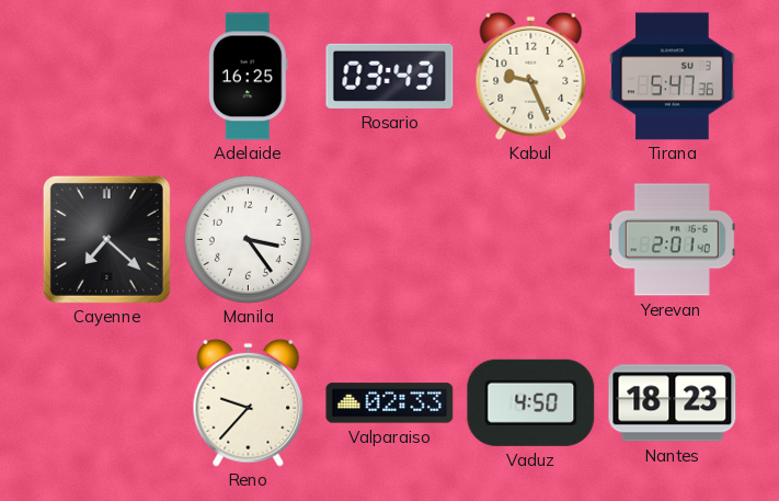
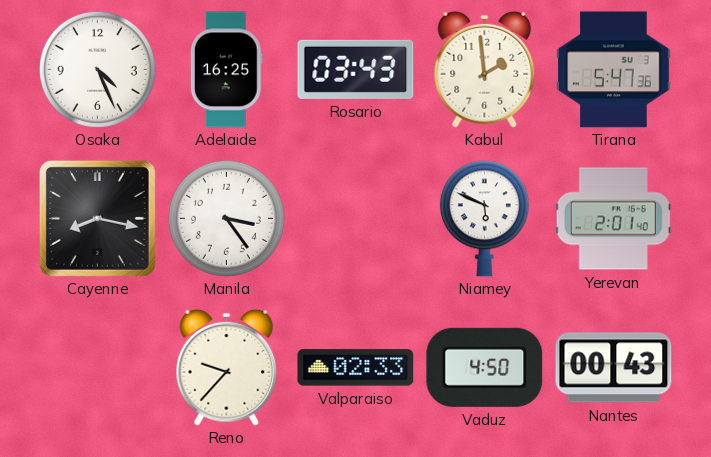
Osaka: none -> 4:26
Kabul: 9:26 -> 1:59
Cayenne: 7:22 -> 8:17
Niamey: none -> 5:49
Nantes: 18:23 -> 00:43
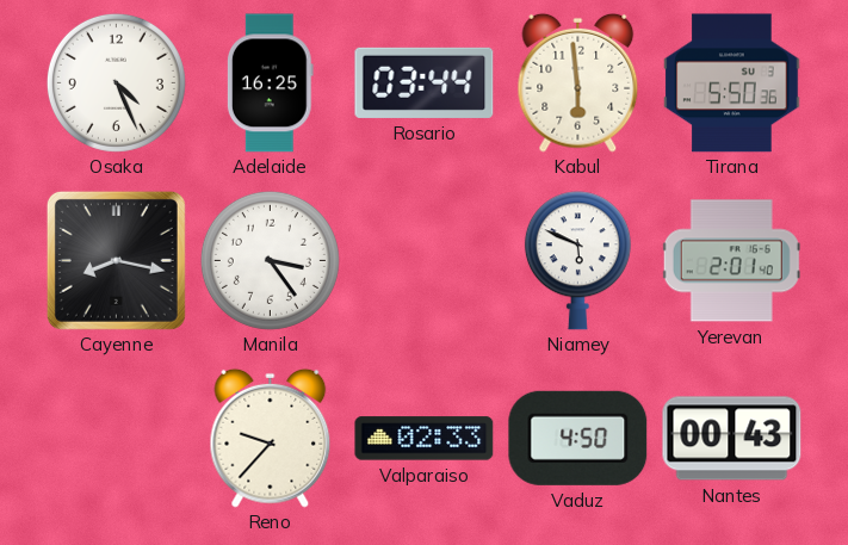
Rosario: 03:43 -> 03:44
Kabul: 1:59 -> 5:59
Tirana: 5:47 -> 5:50
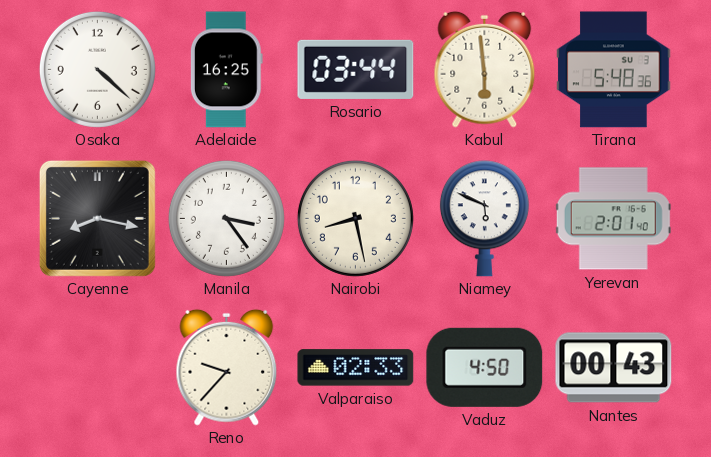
Osaka: 4:26 -> 4:22
Tirana: 5:50 -> 5:48
Nairobi: none -> 8:28
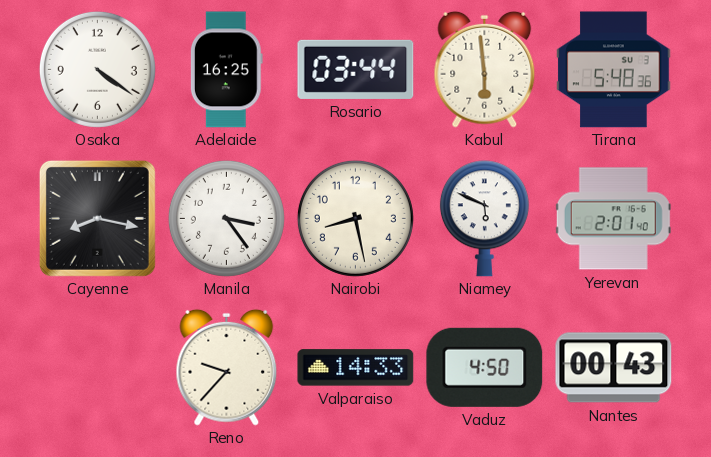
Osaka: 4:22 -> 4:21
Valparaiso: 02:33 -> 14:33
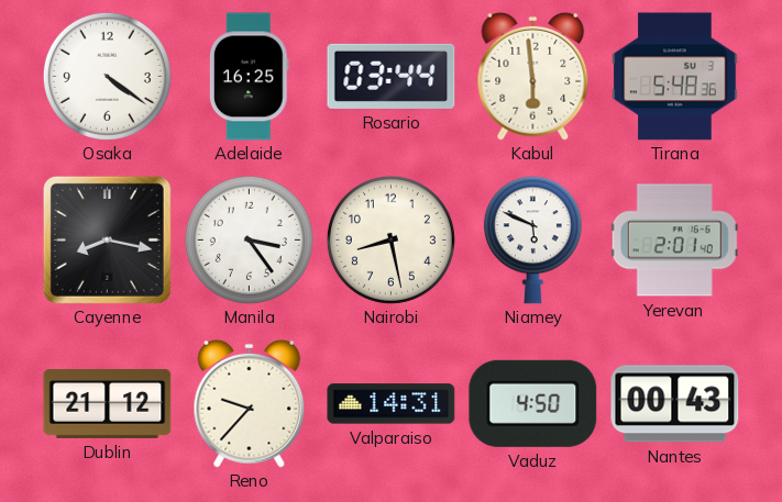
Dublin: none -> 21:12
Valparaiso: 14:33 -> 14:31
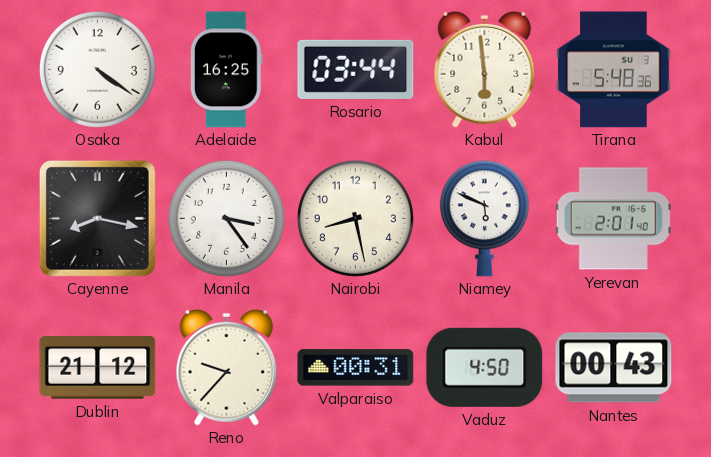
Valparaiso: 14:31 -> 00:31
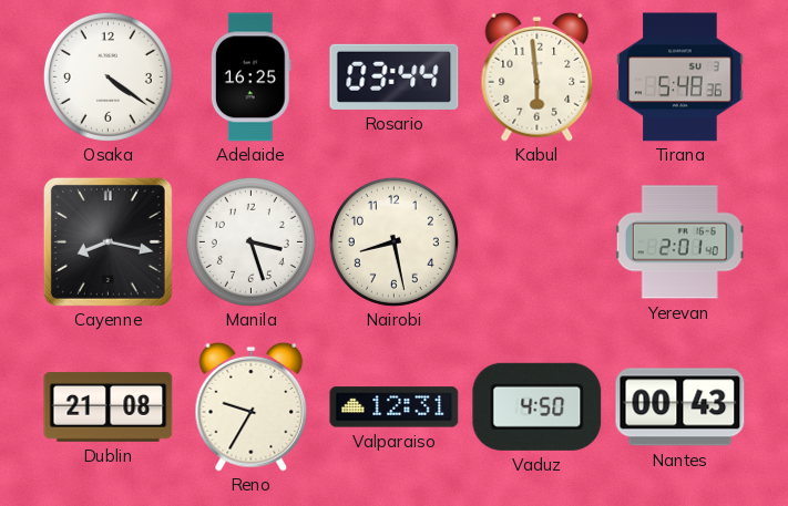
Manila: 3:24 -> 3:27
Niamey: 5:49 -> none
Dublin: 21:12 -> 21:08
Reno: 9:37 -> 9:35
Valparaiso: 00:31 -> 12:31
